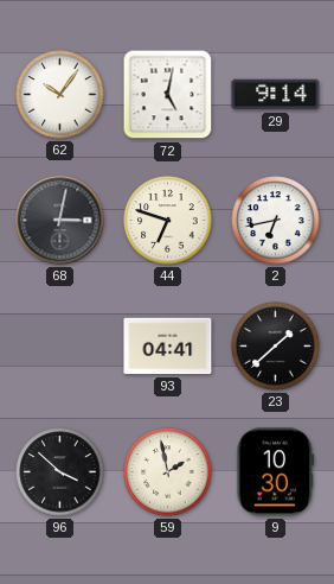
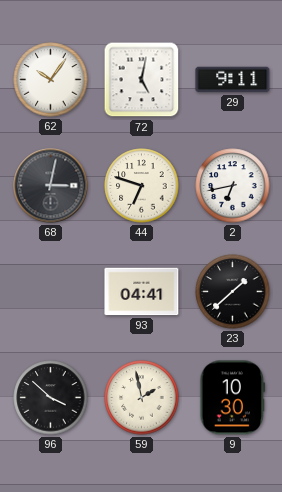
29: 9:14 -> 9:11
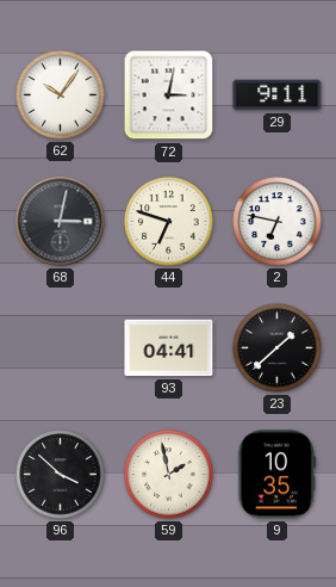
72: 5:02 -> 3:02
2: 6:43 -> 6:47
9: 10:30 -> 10:35
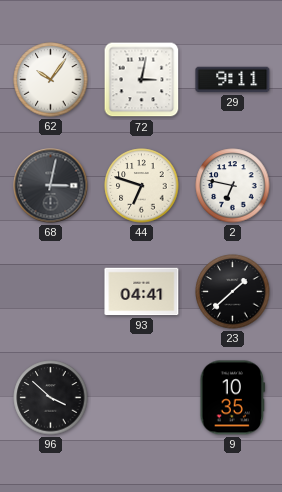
59: 1:58 -> none
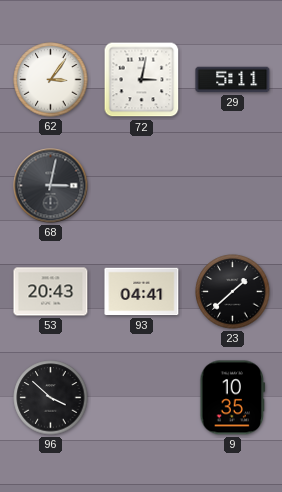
62: 10:06 -> 3:06
29: 9:11 -> 5:11
44: 6:48 -> none
2: 6:47 -> none
53: none -> 20:43
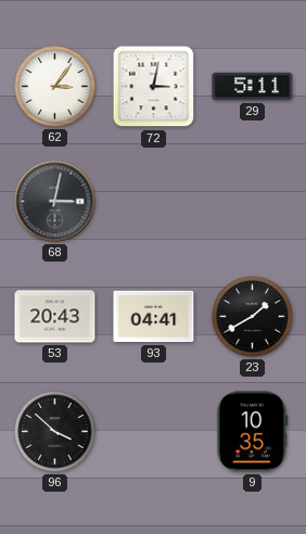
23: 1:38 -> 1:40
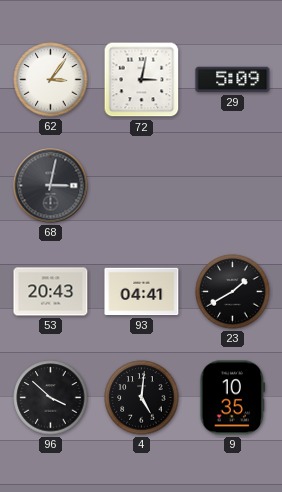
29: 5:11 -> 5:09
4: none -> 5:01
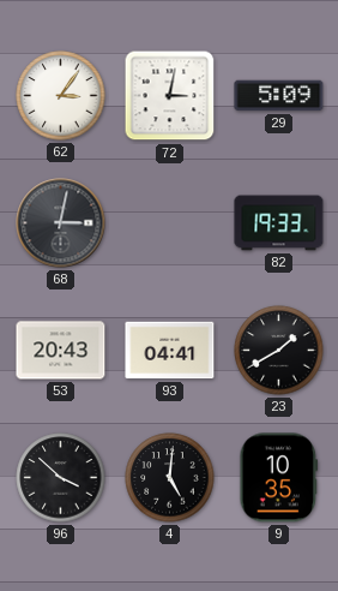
82: none -> 19:33
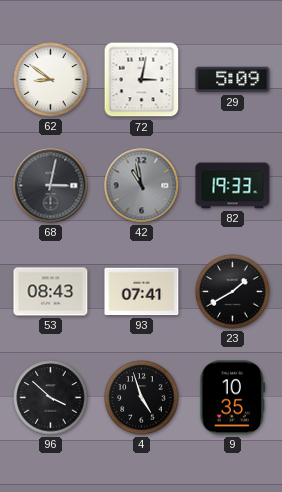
62: 3:06 -> 8:51
42: none -> 10:58
53: 20:43 -> 08:43
93: 04:41 -> 07:41
4: 5:01 -> 4:57
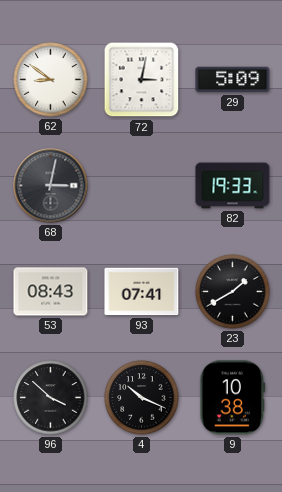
42: 10:58 -> none
4: 4:57 -> 10:19
9: 10:35 -> 10:38
